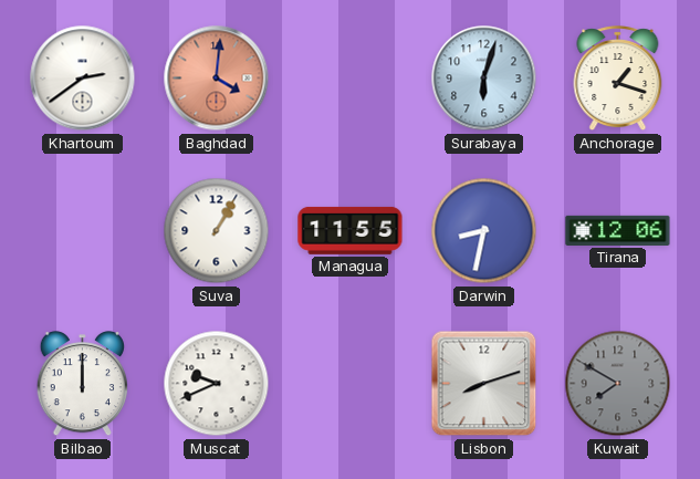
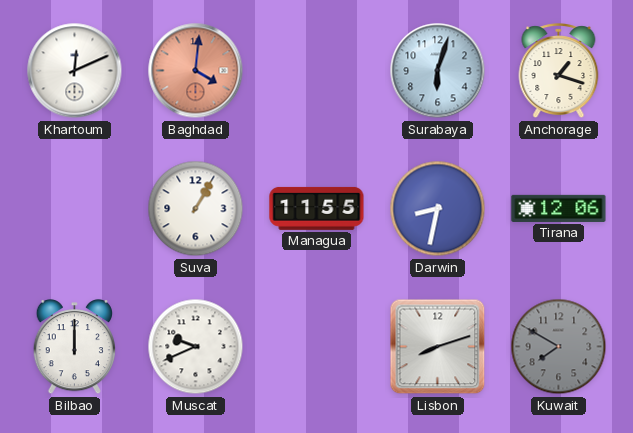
Khartoum: 2:39 -> 12:11
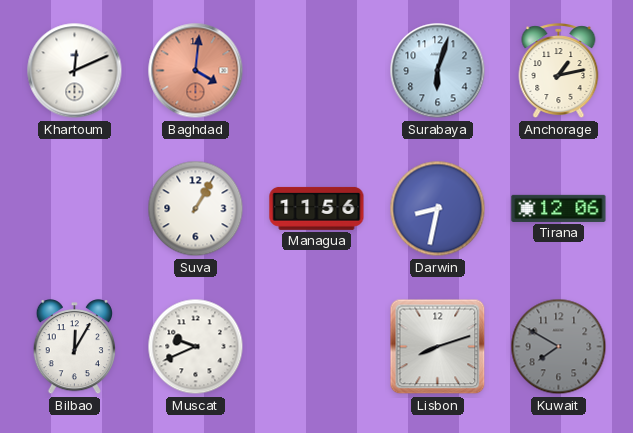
Anchorage: 1:18 -> 1:13
Managua: 11:55 -> 11:56
Bilbao: 12:00 -> 12:05
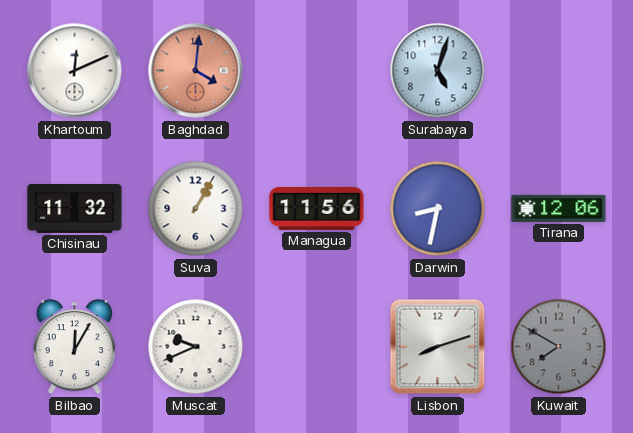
Surabaya: 6:03 -> 5:03
Anchorage: 1:13 -> none
Chisinau: none -> 11:32
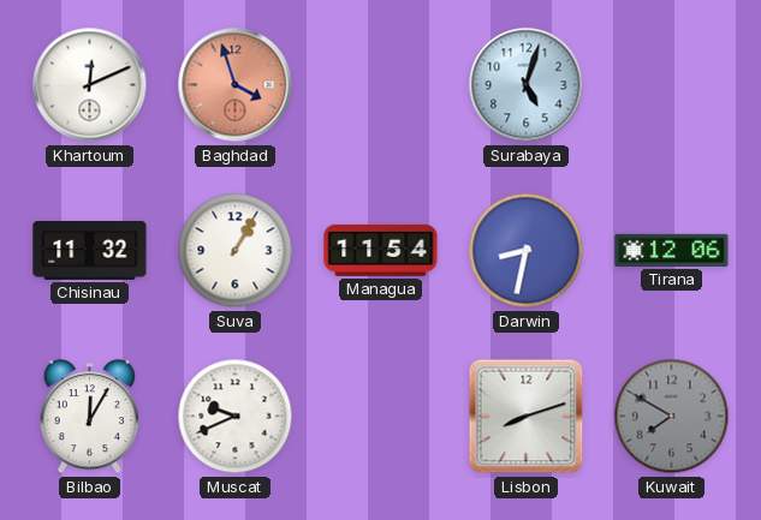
Baghdad: 4:01 -> 3:57
Managua: 11:56 -> 11:54
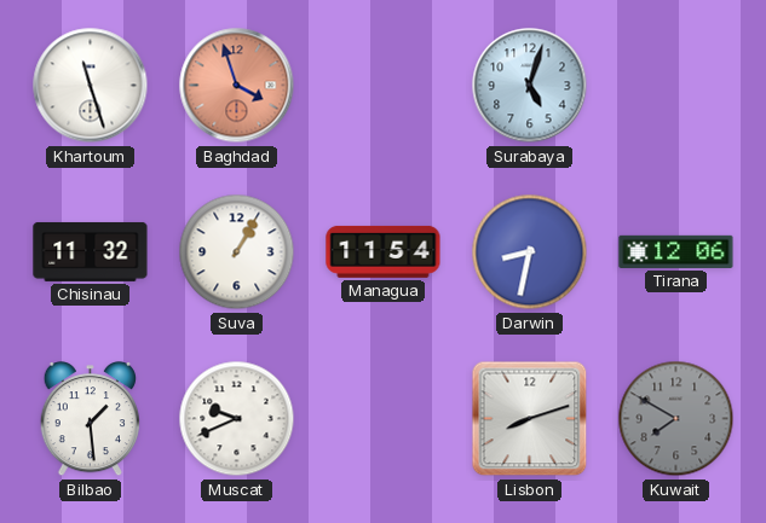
Khartoum: 12:11 -> 11:27
Bilbao: 12:05 -> 1:29
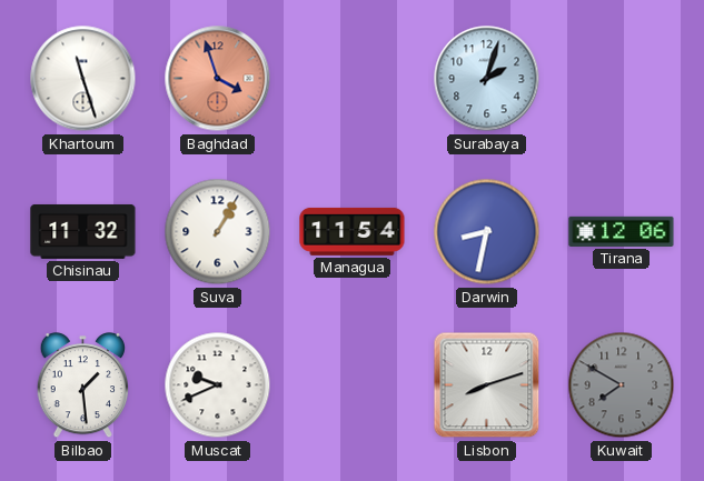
Surabaya: 5:03 -> 2:03
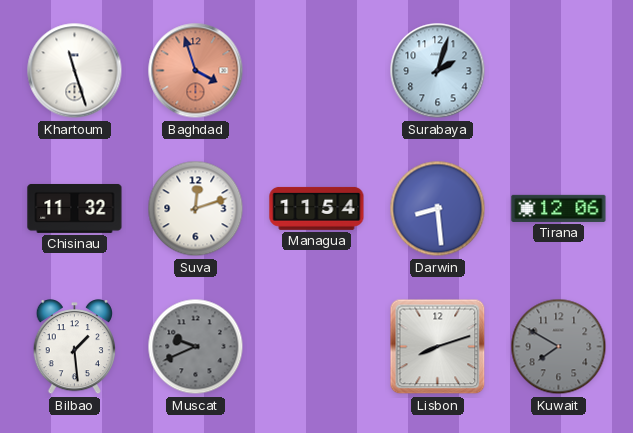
Suva: 1:05 -> 12:12
Darwin: 8:32 -> 8:29
Muscat dial: white -> grey
